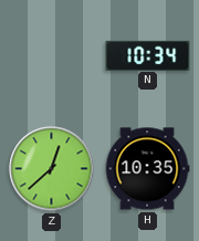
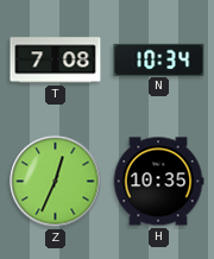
T: none -> 7:08
Z: 12:38 -> 12:34
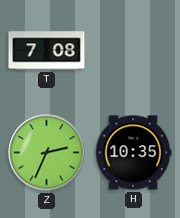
N: 10:34 -> none
Z: 12:34 -> 2:34
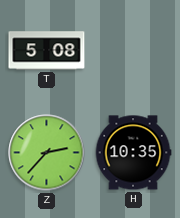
T: 7:08 -> 5:08
Z: 2:34 -> 2:37
